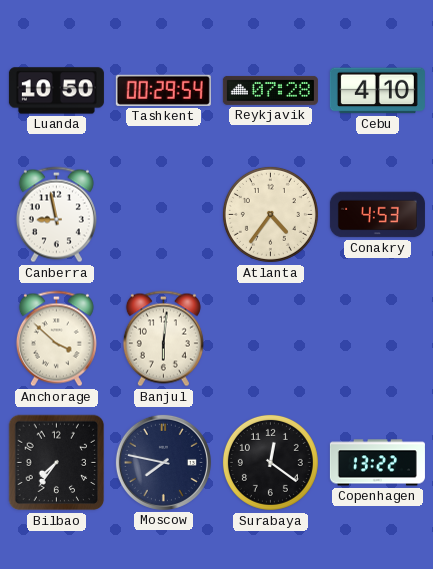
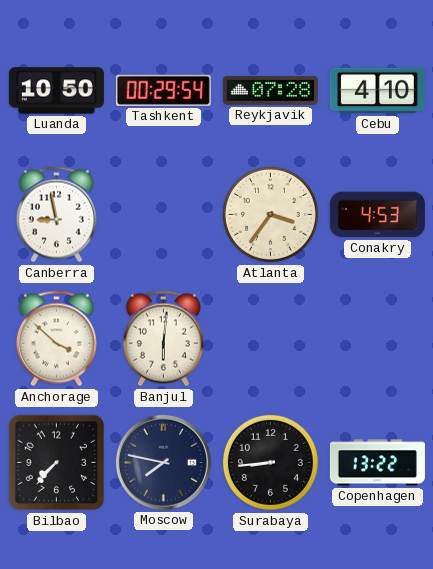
Atlanta: 4:36 -> 3:36
Bilbao: 7:36 -> 7:37
Surabaya: 12:21 -> 8:44
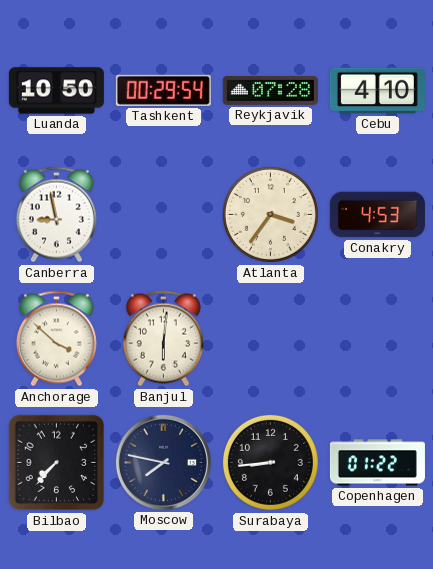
Copenhagen: 13:22 -> 01:22
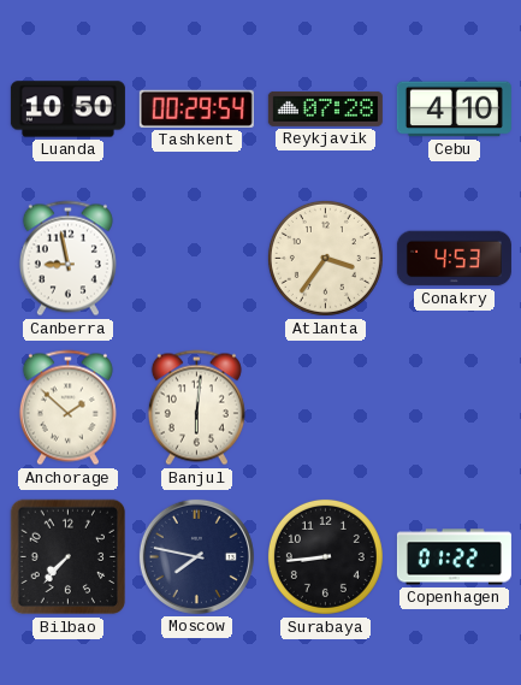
Anchorage: 3:52 -> 1:52
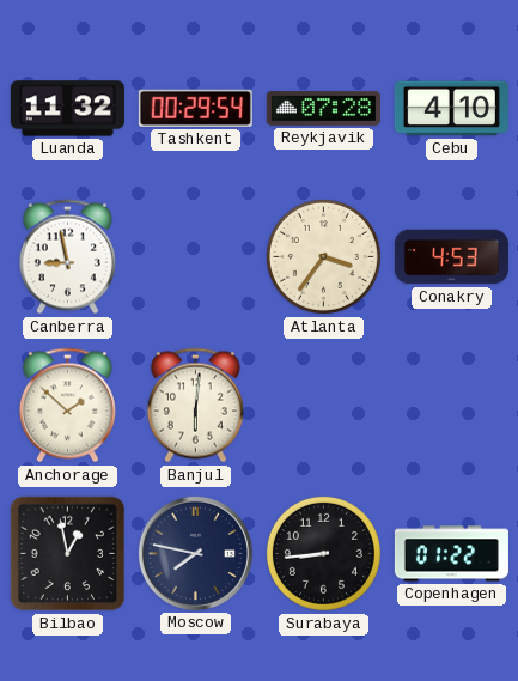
Luanda: 10:50 -> 11:32
Bilbao: 7:37 -> 12:58
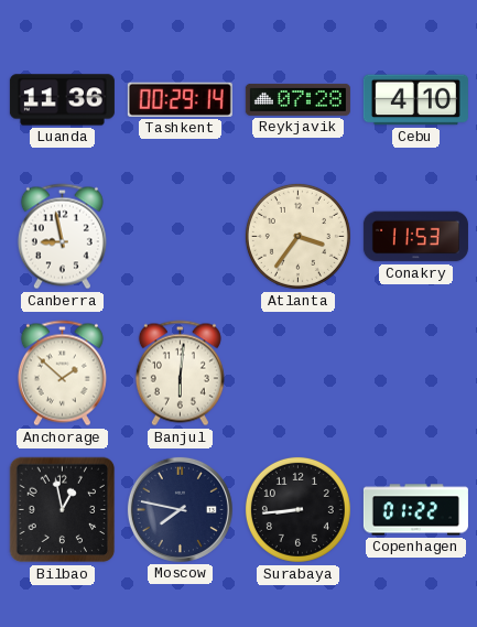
Luanda: 11:32 -> 11:36
Tashkent: 00:29:54 -> 00:29:14
Conakry: 4:53 -> 11:53
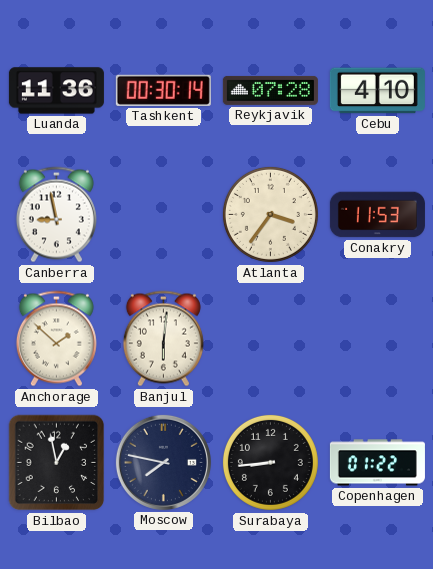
Tashkent: 00:29 -> 00:30
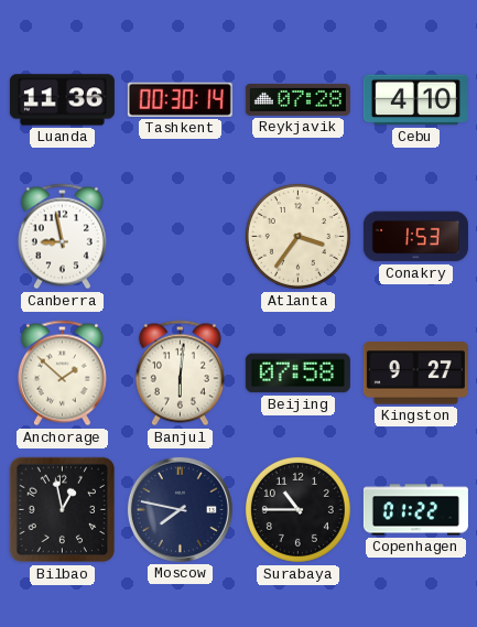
Conakry: 11:53 -> 1:53
Beijing: none -> 07:58
Kingston: none -> 9:27
Surabaya: 8:44 -> 10:45
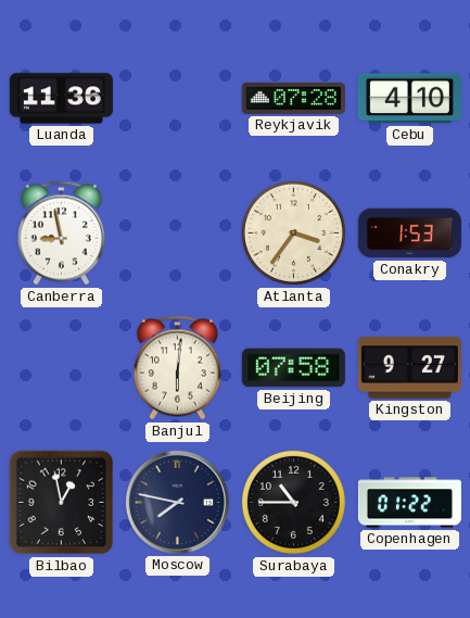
Tashkent: 00:30 -> none
Anchorage: 1:52 -> none
